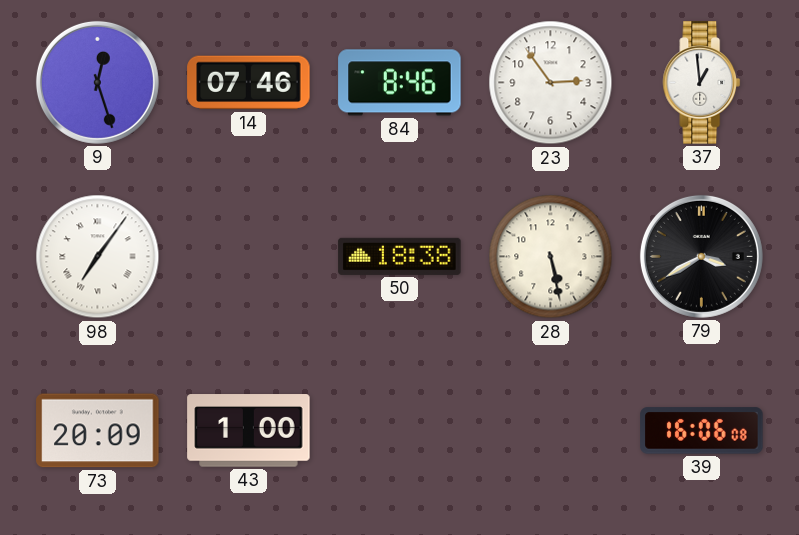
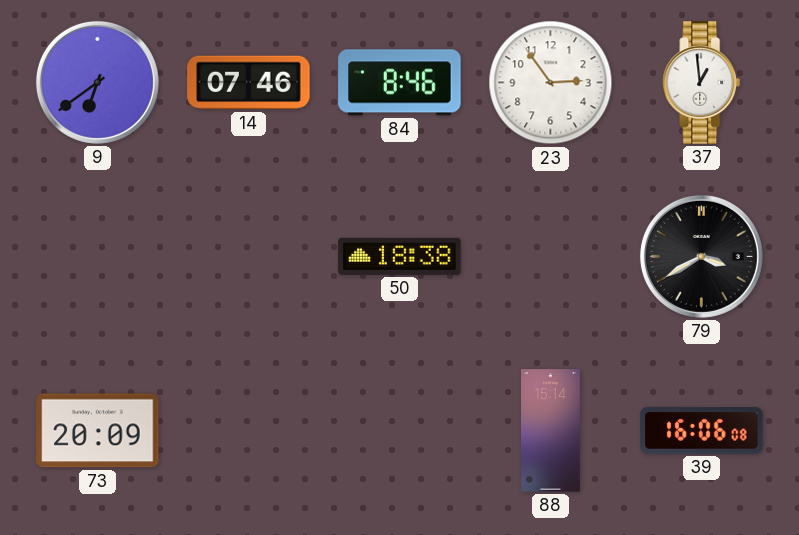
9: 12:27 -> 6:39
98: 7:06 -> none
28: 5:28 -> none
43: 1:00 -> none
88: none -> 15:14
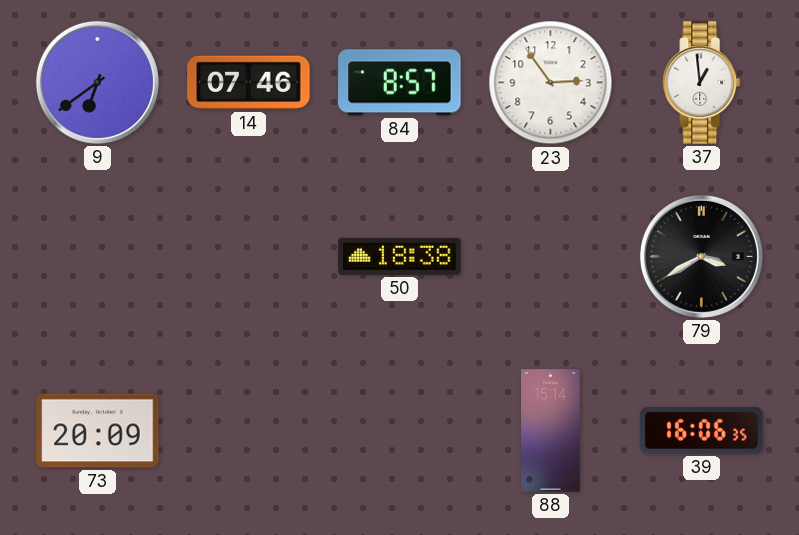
84: 8:46 -> 8:57
39: 16:06:08 -> 16:06:35
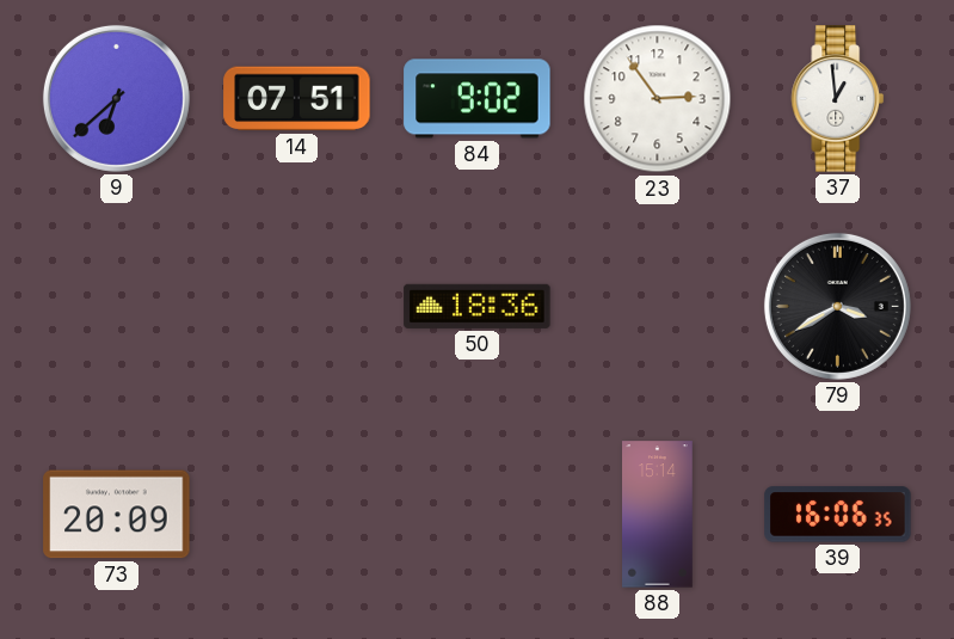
9: 6:39 -> 6:38
14: 07:46 -> 07:51
84: 8:57 -> 9:02
50: 18:38 -> 18:36
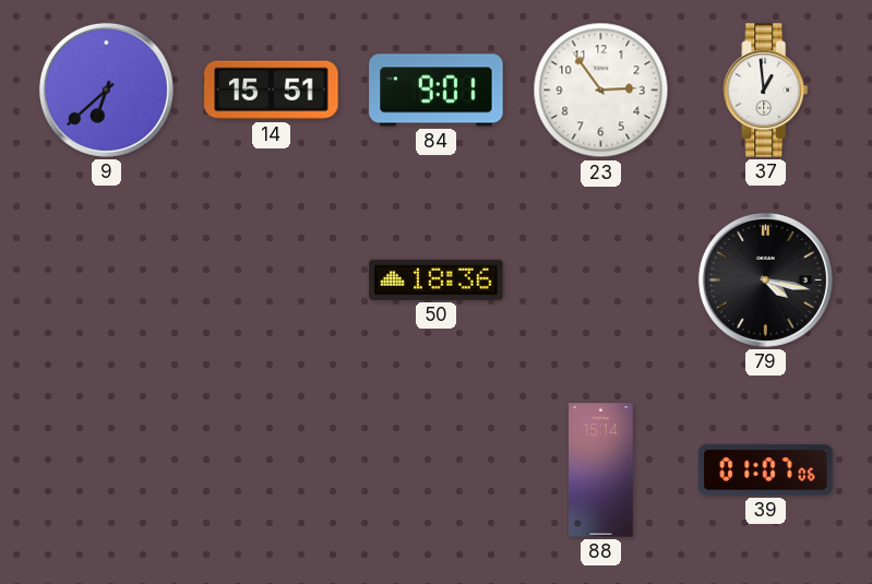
14: 07:51 -> 15:51
84: 9:02 -> 9:01
79: 3:40 -> 4:17
73: 20:09 -> none
39: 16:06 -> 01:07
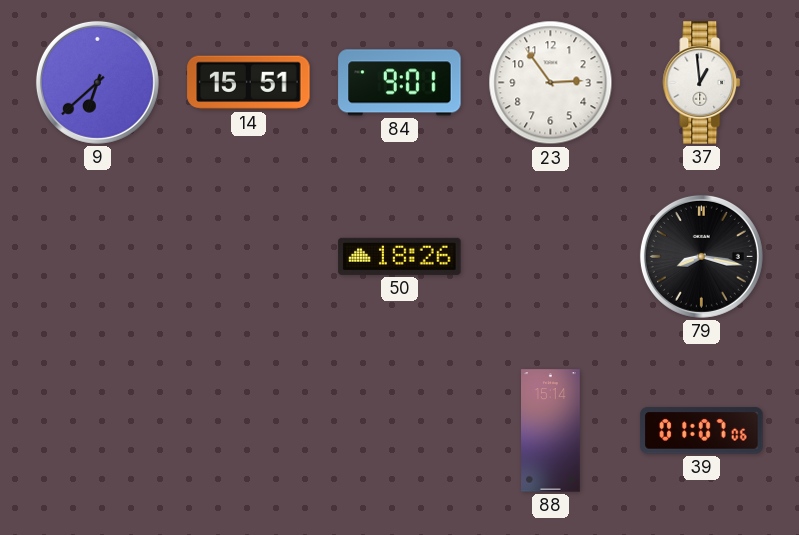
50: 18:36 -> 18:26
79: 4:17 -> 8:17
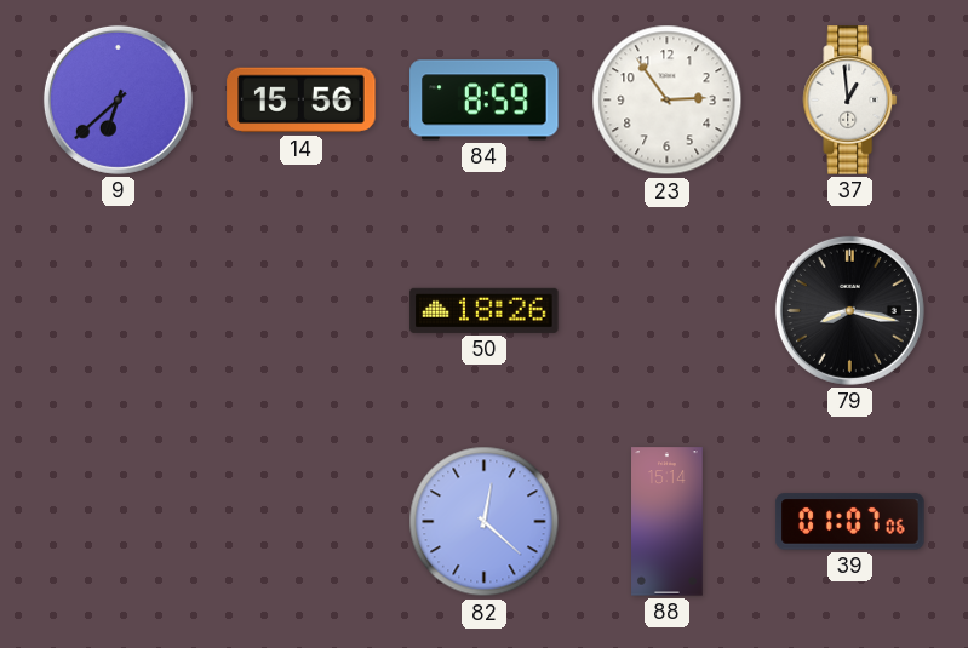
14: 15:51 -> 15:56
84: 9:01 -> 8:59
82: none -> 12:22
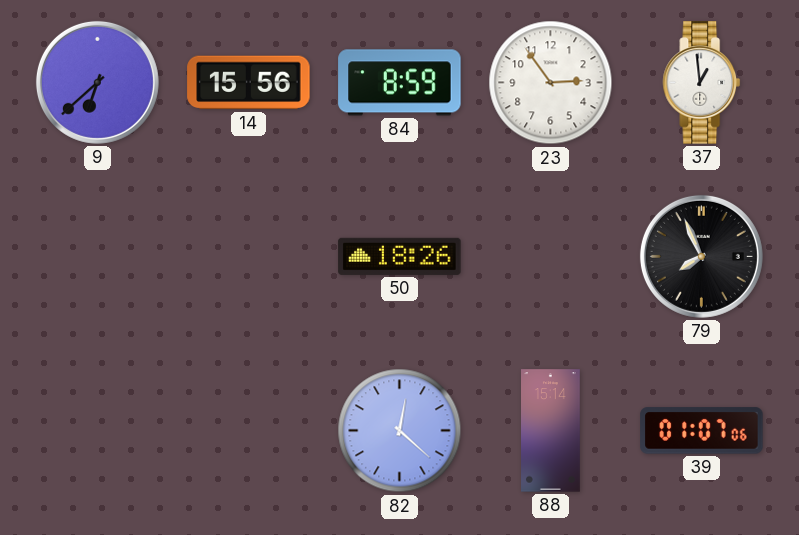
79: 8:17 -> 7:56
